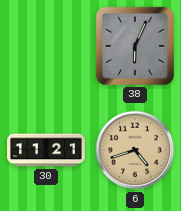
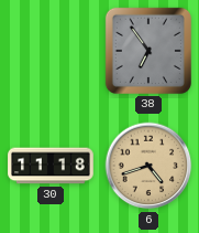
38: 6:04 -> 6:54
30: 11:21 -> 11:18
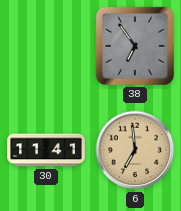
30: 11:18 -> 11:41
6: 4:42 -> 6:59
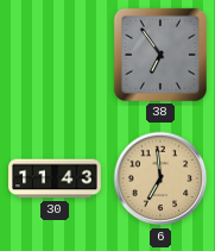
30: 11:41 -> 11:43
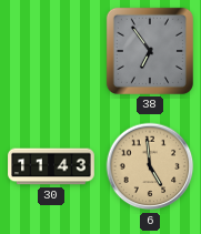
6: 6:59 -> 4:59
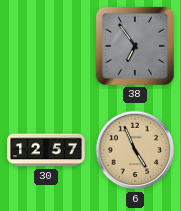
30: 11:43 -> 12:57
6: 4:59 -> 4:56
